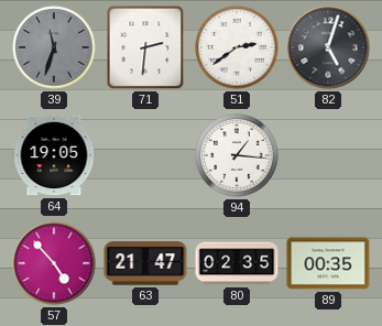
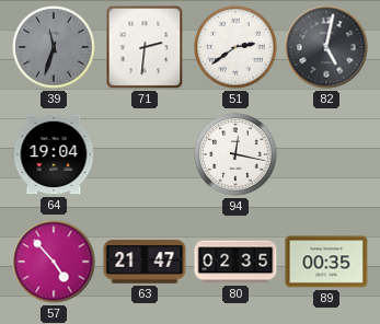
82: 5:03 -> 5:02
64: 19:05 -> 19:04
94: 1:16 -> 12:17
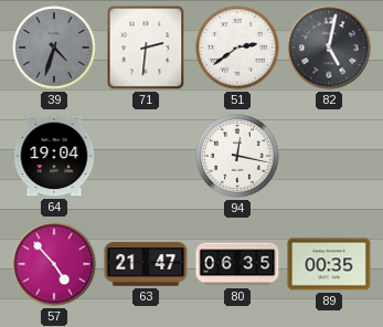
39: 11:33 -> 4:33
80: 02:35 -> 06:35
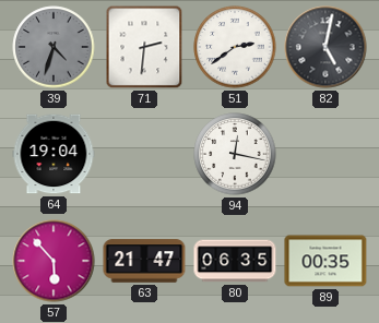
57: 4:53 -> 5:53
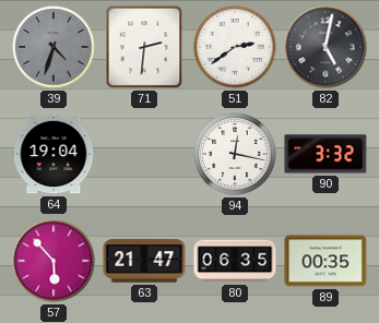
90: none -> 3:32
